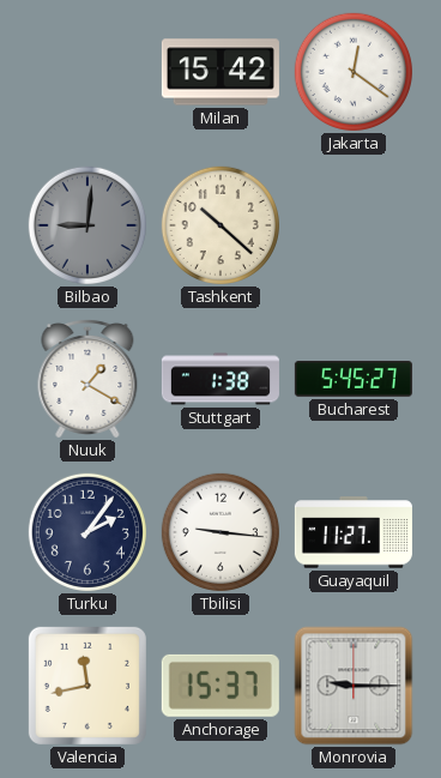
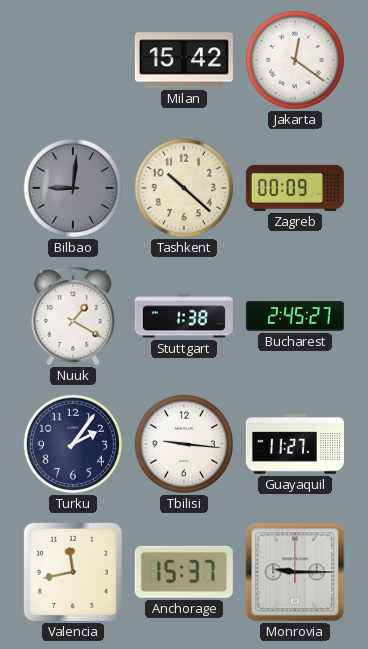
Zagreb: none -> 00:09
Bucharest: 5:45 -> 2:45
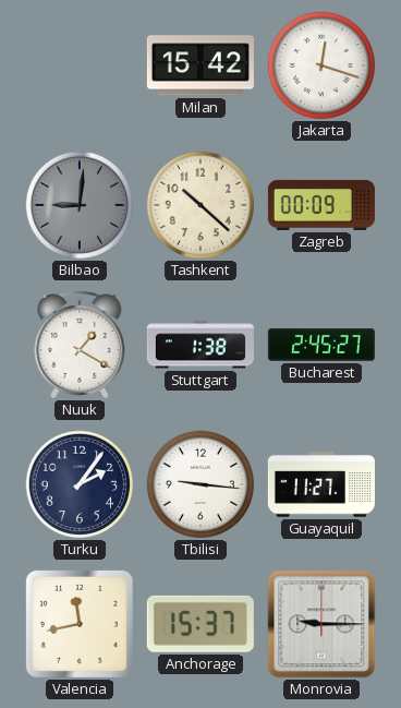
Jakarta: 12:21 -> 12:18
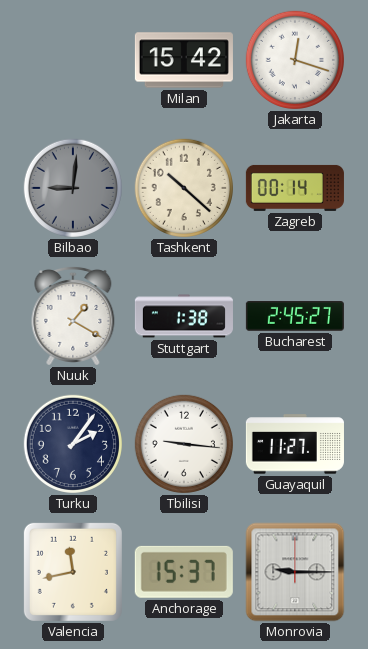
Zagreb: 00:09 -> 00:14
